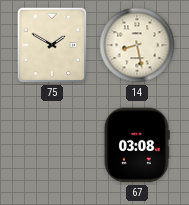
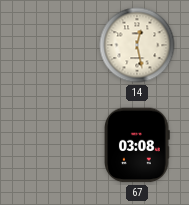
75: 1:50 -> none
14: 8:28 -> 12:28
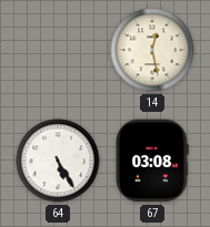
64: none -> 5:25
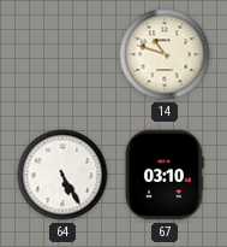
14: 12:28 -> 10:48
67: 03:08 -> 03:10
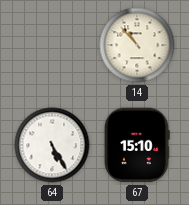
14: 10:48 -> 10:53
67: 03:10 -> 15:10
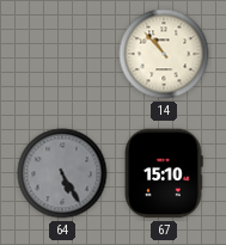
64 dial: white -> grey
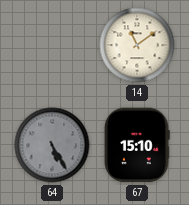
14: 10:53 -> 11:09
